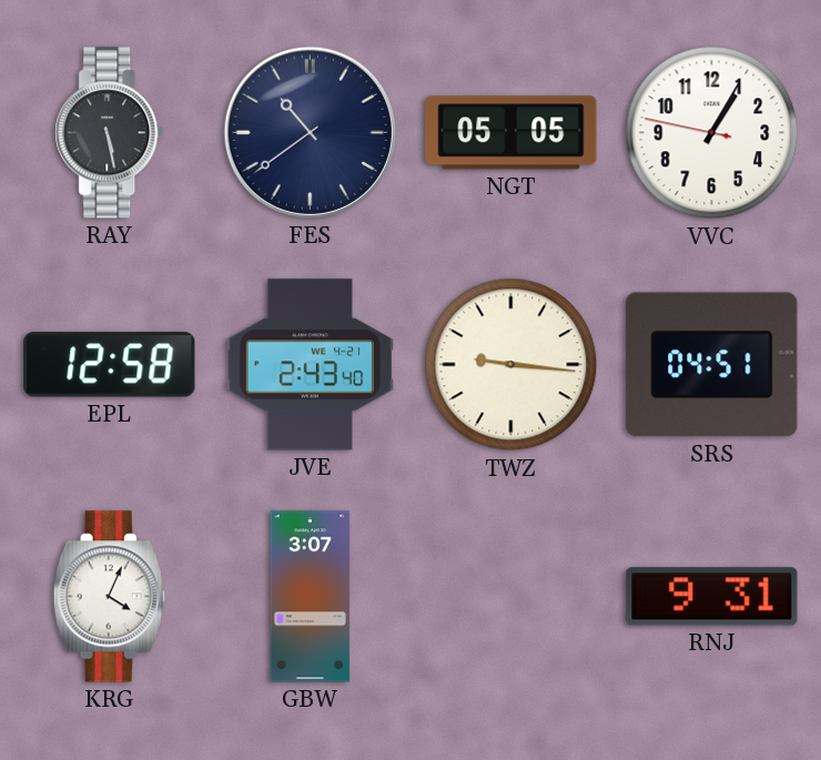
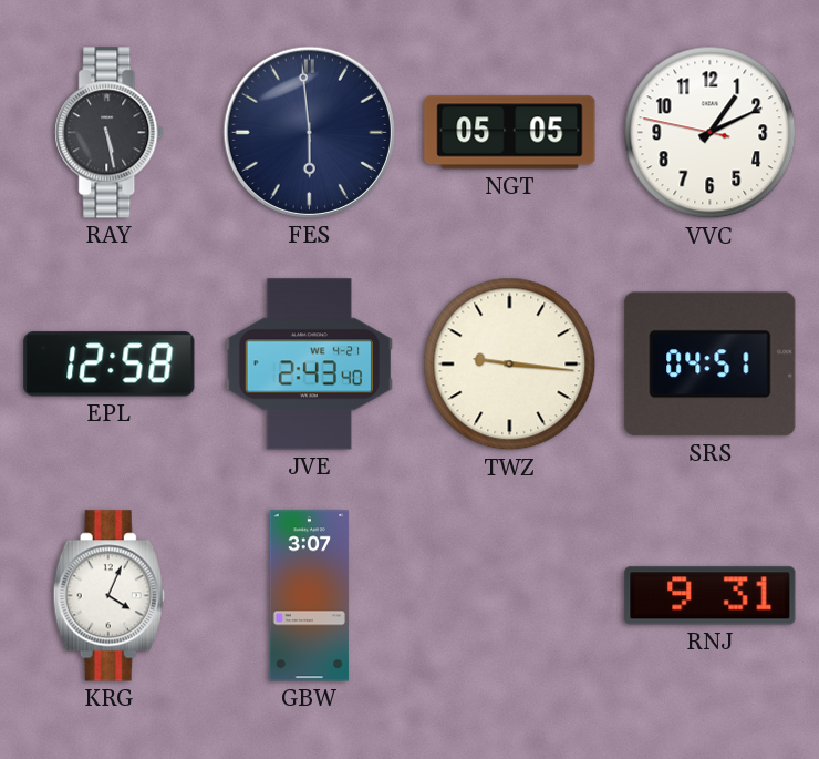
FES: 10:39 -> 5:59
VVC: 1:04 -> 1:10
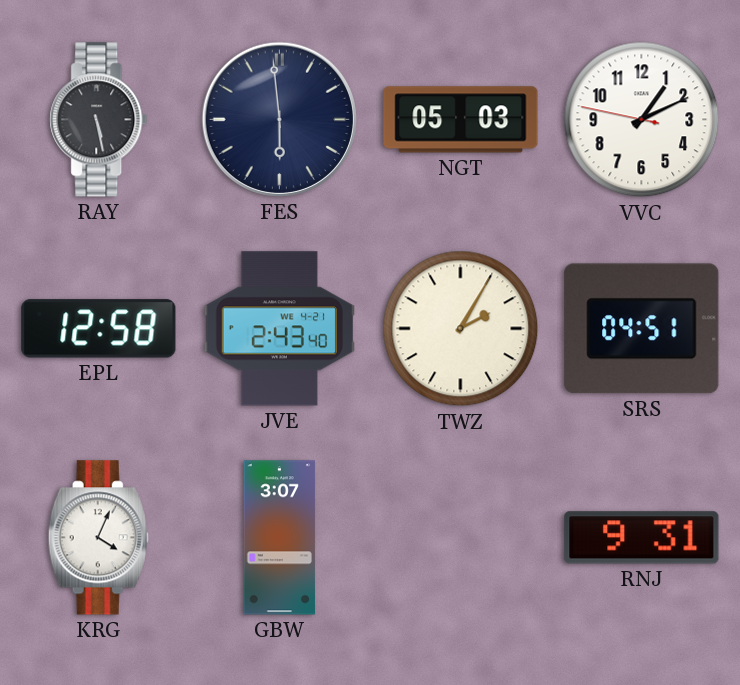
NGT: 05:05 -> 05:03
TWZ: 9:16 -> 2:05
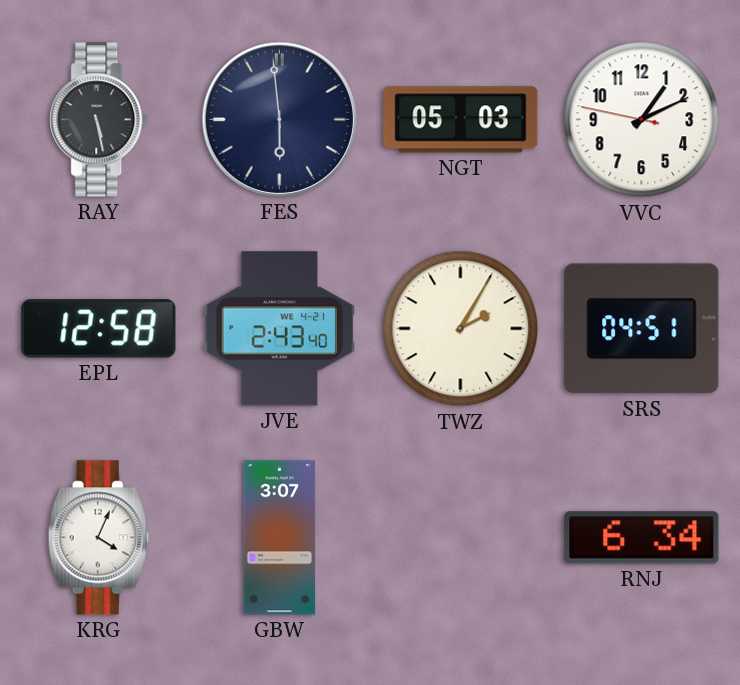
RNJ: 9:31 -> 6:34
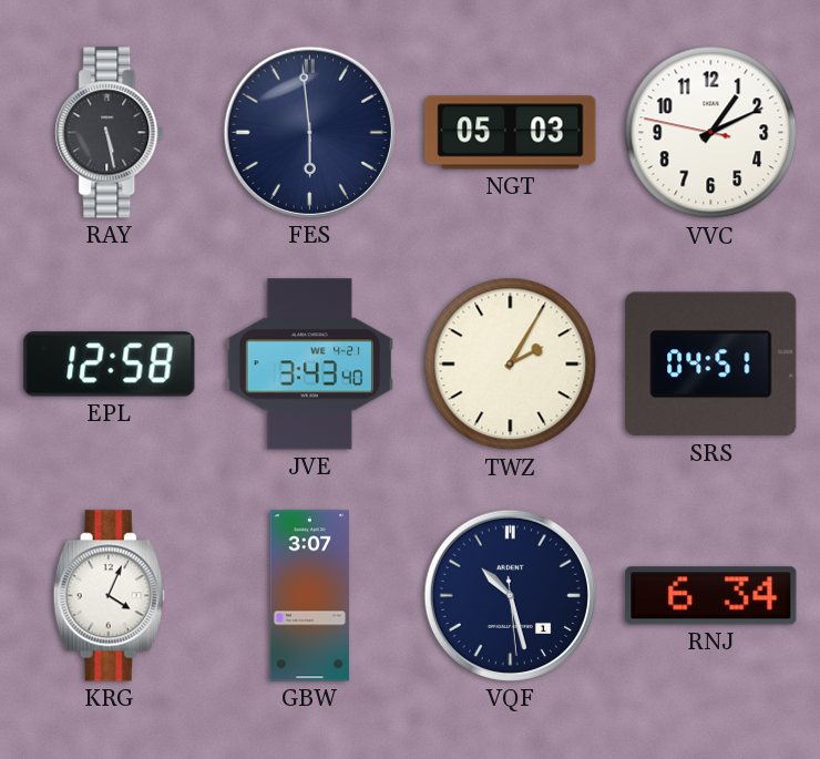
JVE: 2:43 -> 3:43
VQF: none -> 10:27
